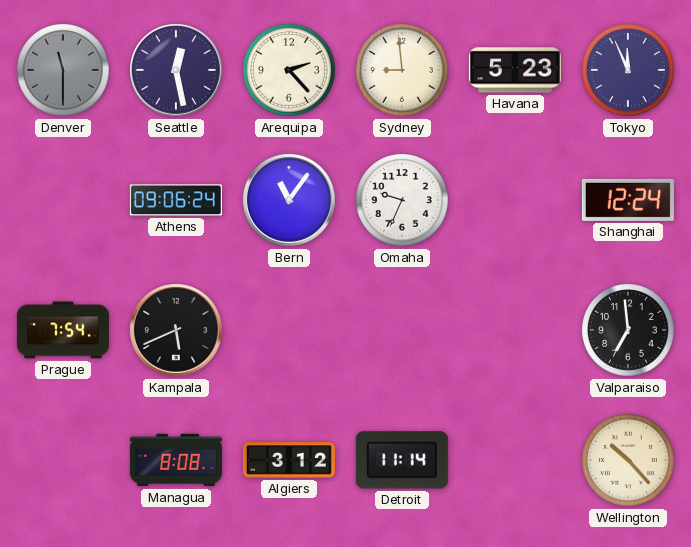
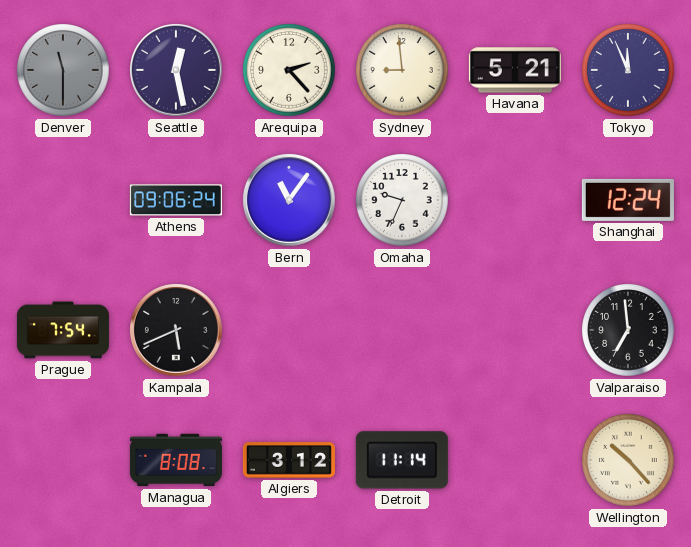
Havana: 5:23 -> 5:21
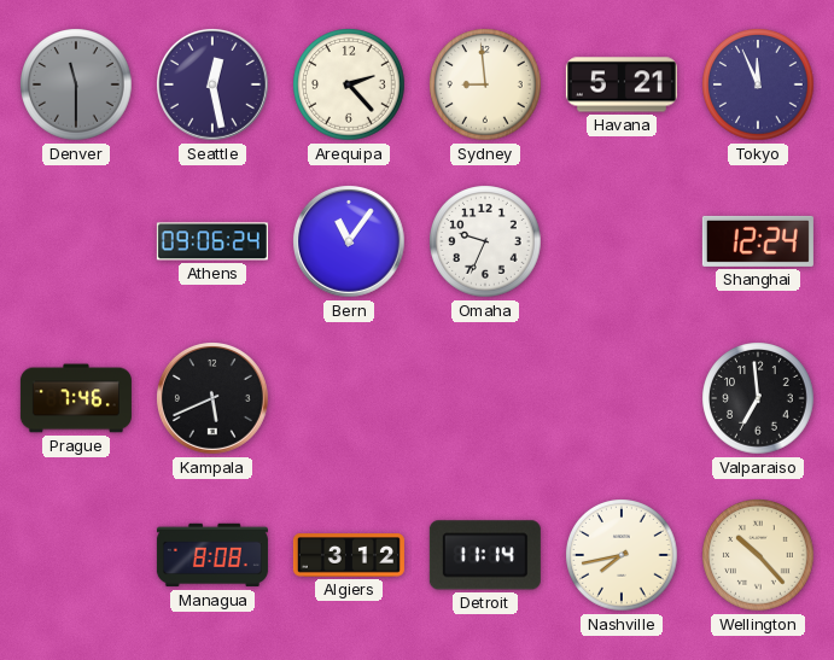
Prague: 7:54 -> 7:46
Nashville: none -> 7:43
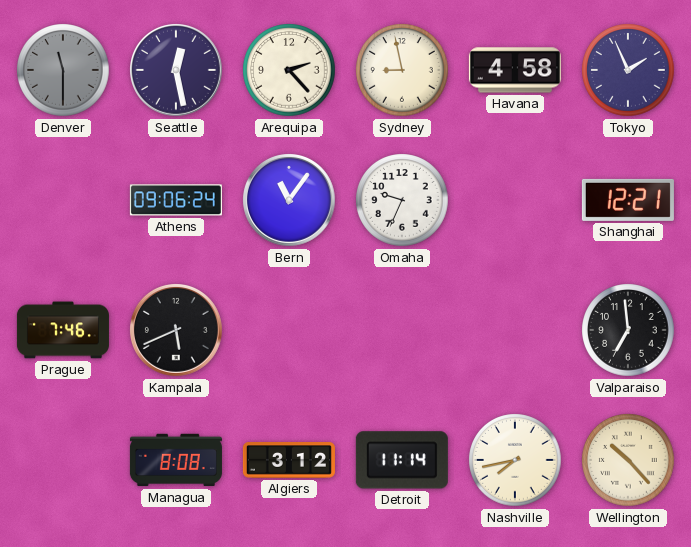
Sydney: 8:59 -> 8:58
Havana: 5:21 -> 4:58
Tokyo: 11:56 -> 1:56
Shanghai: 12:24 -> 12:21
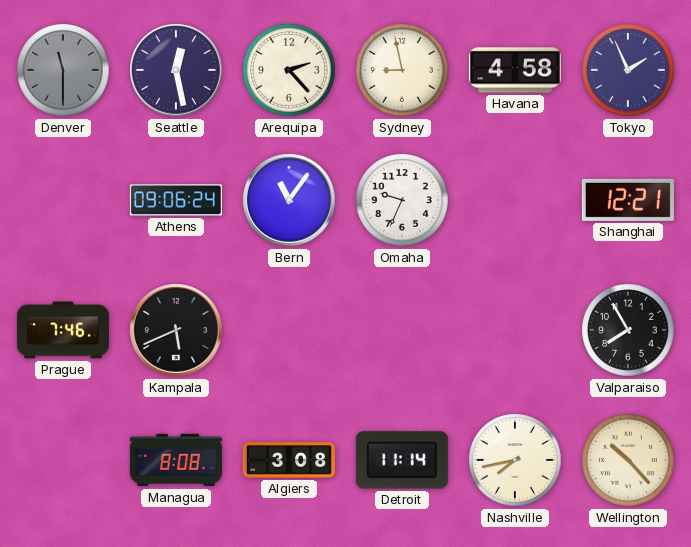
Valparaiso: 6:59 -> 7:55
Algiers: 3:12 -> 3:08
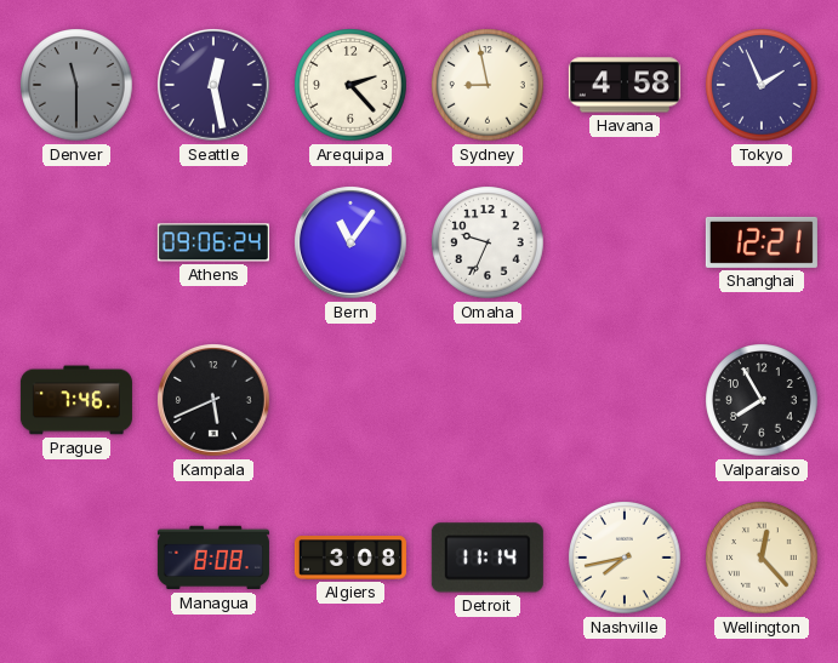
Wellington: 10:23 -> 12:23
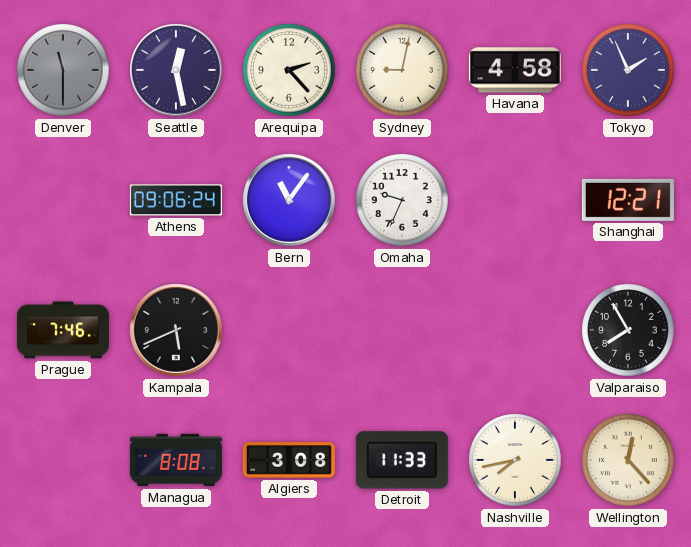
Sydney: 8:58 -> 9:02
Detroit: 11:14 -> 11:33
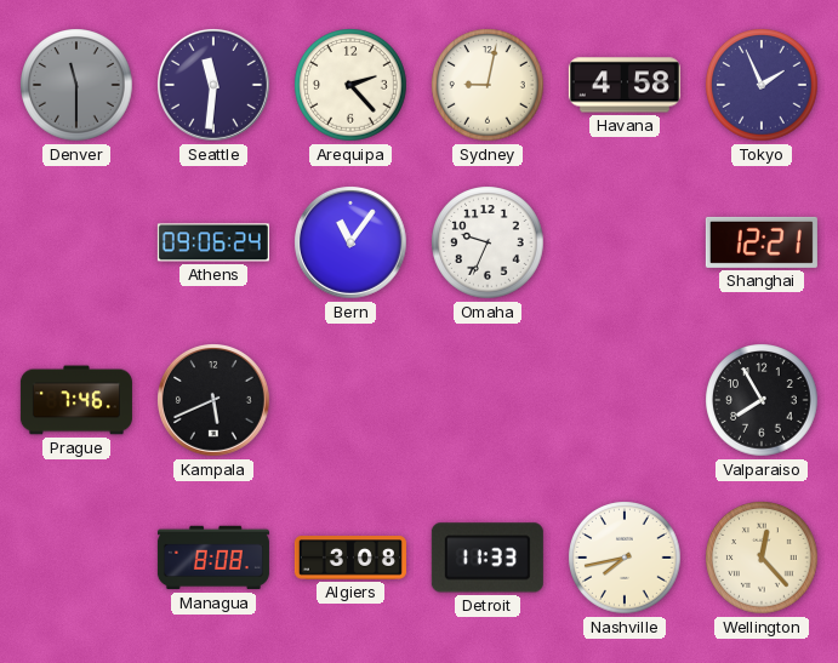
Seattle: 12:28 -> 11:31
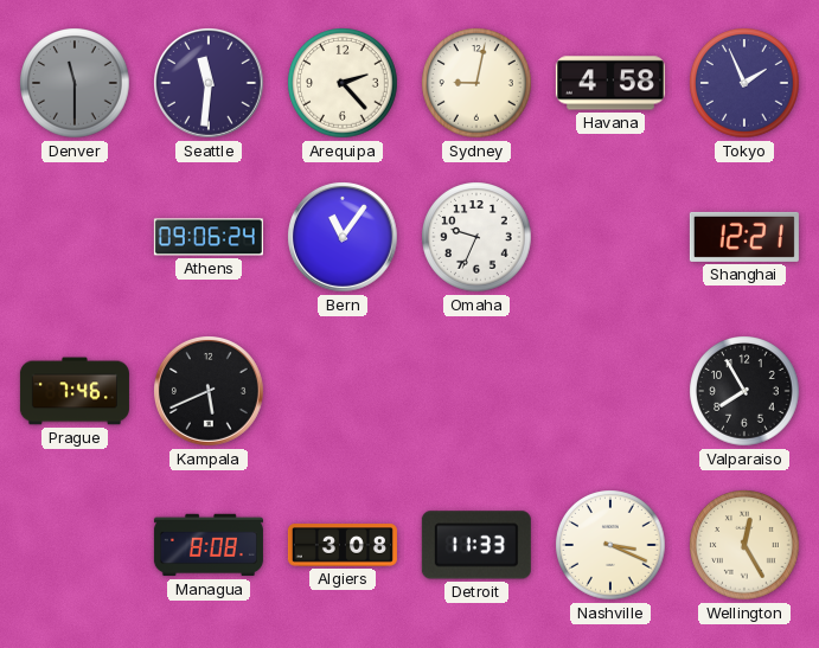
Nashville: 7:43 -> 3:19
Wellington: 12:23 -> 12:25
